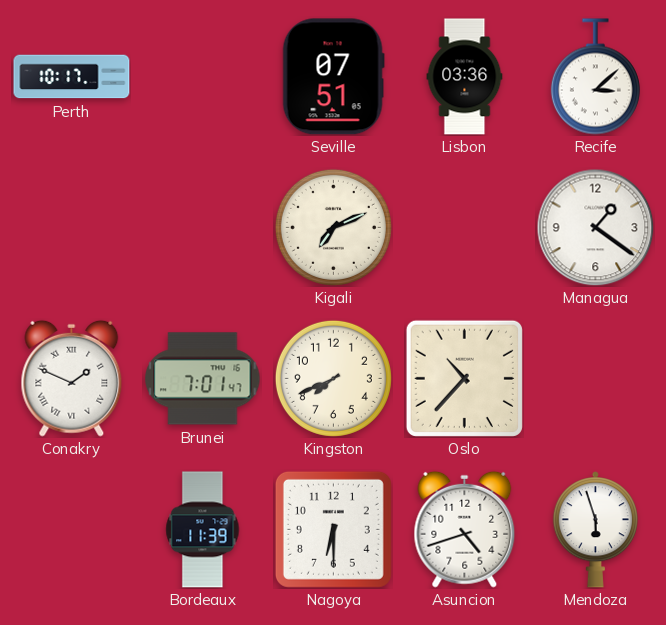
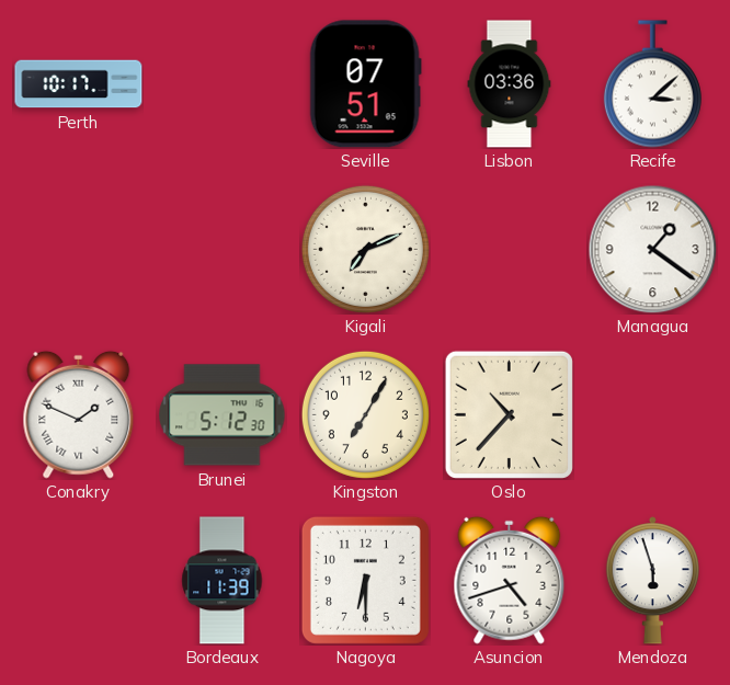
Brunei: 7:01 -> 5:12
Kingston: 7:41 -> 7:05
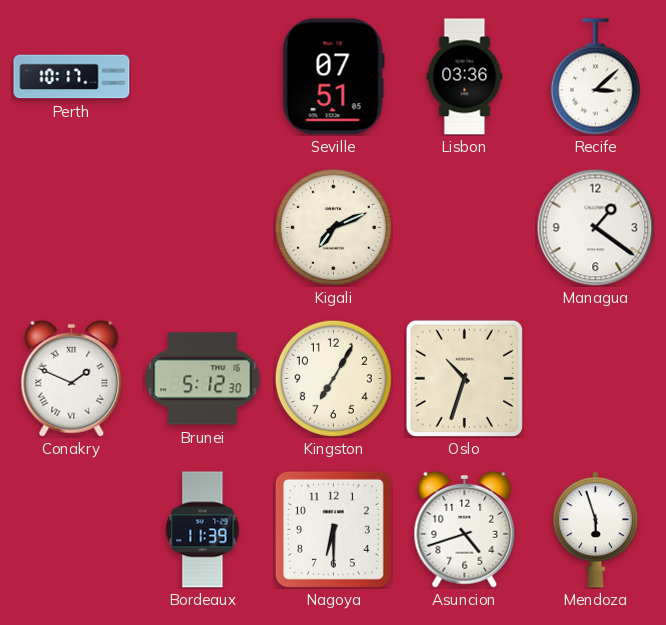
Oslo: 10:37 -> 10:33
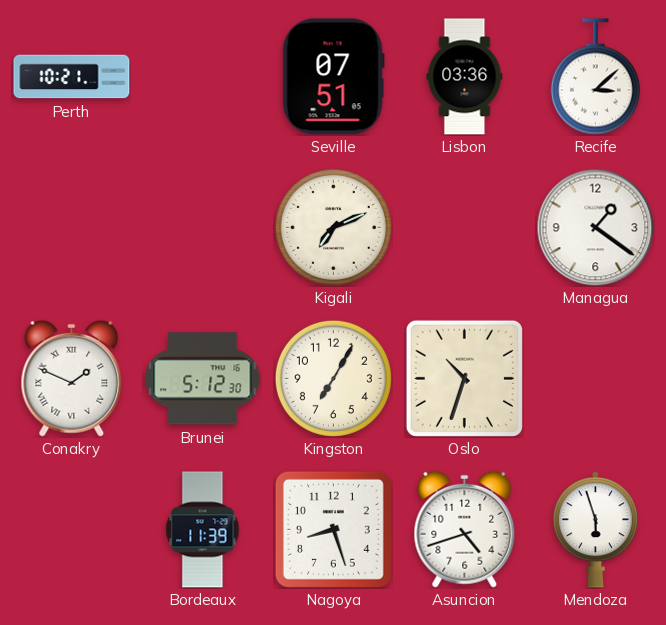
Perth: 10:17 -> 10:21
Nagoya: 6:30 -> 8:27
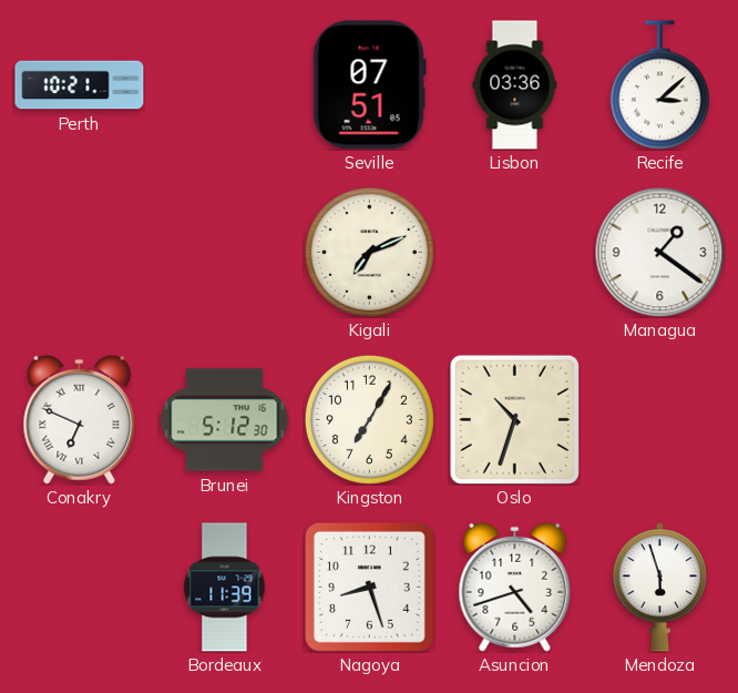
Conakry: 1:49 -> 6:49
